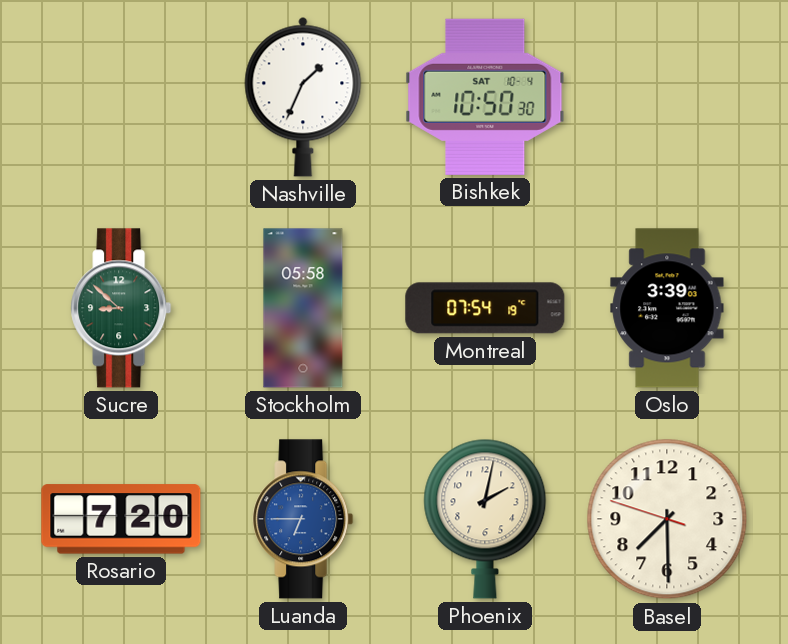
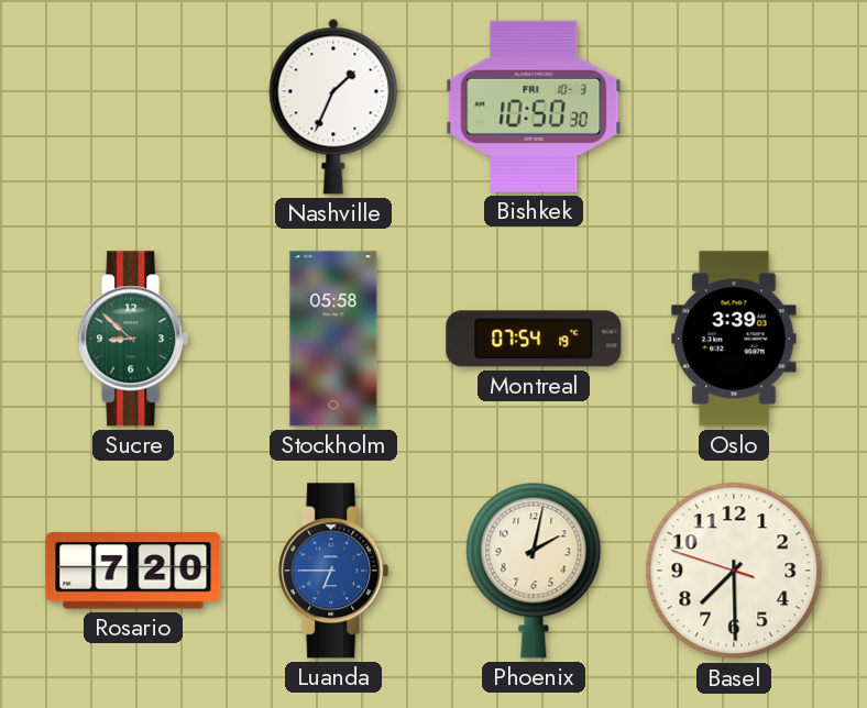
Bishkek date: SAT 10-4 -> FRI 10-3
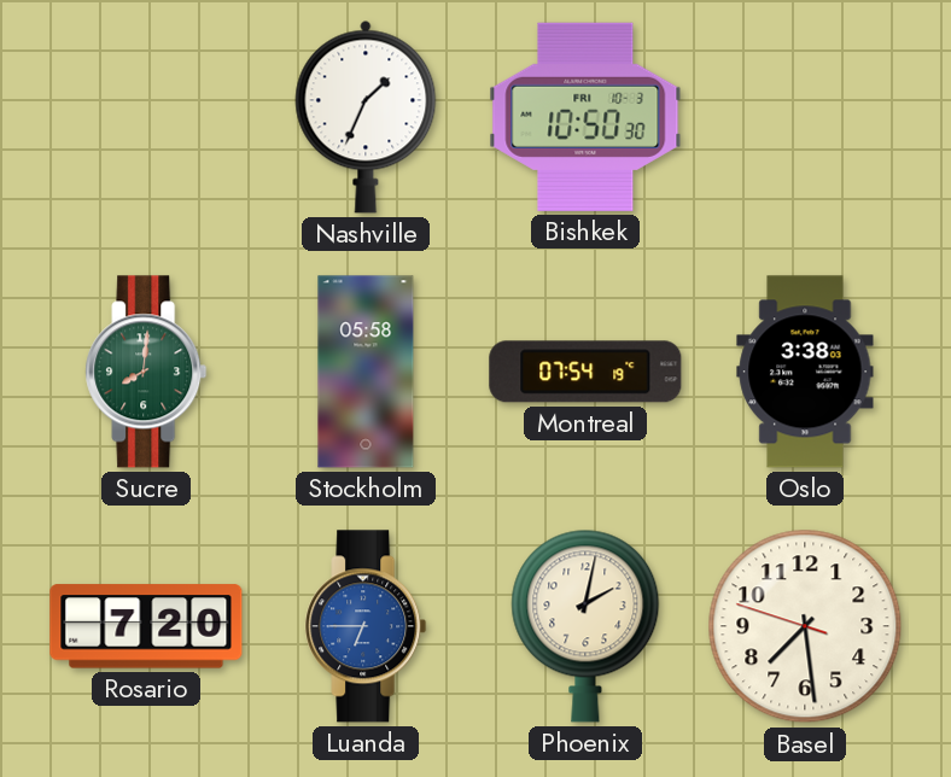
Sucre: 8:52 -> 8:01
Oslo: 3:39 -> 3:38
Basel: 7:29 -> 7:28
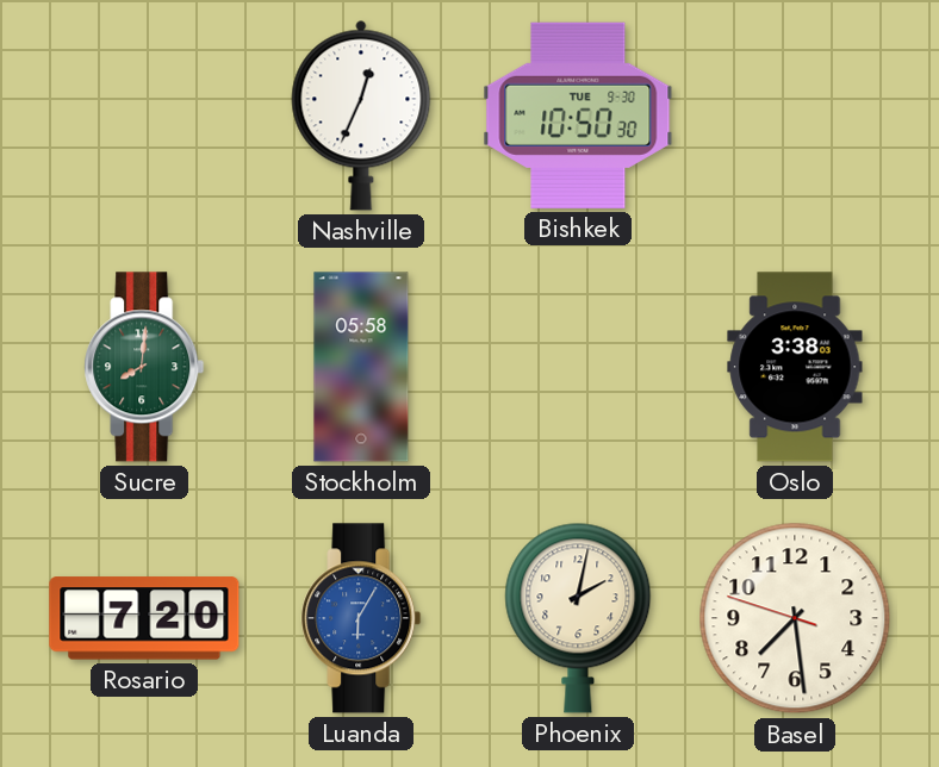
Nashville: 1:34 -> 12:34
Bishkek date: FRI 10-3 -> TUE 9-30
Montreal: 07:54 -> none
Luanda: 6:45 -> 6:05
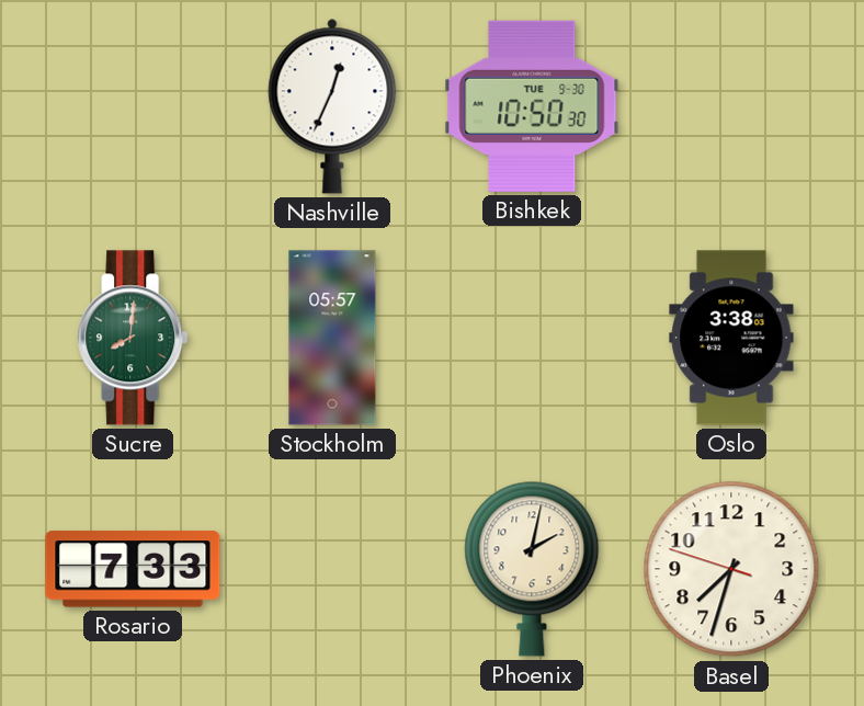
Stockholm: 05:58 -> 05:57
Rosario: 7:20 -> 7:33
Luanda: 6:05 -> none
Basel: 7:28 -> 7:32
